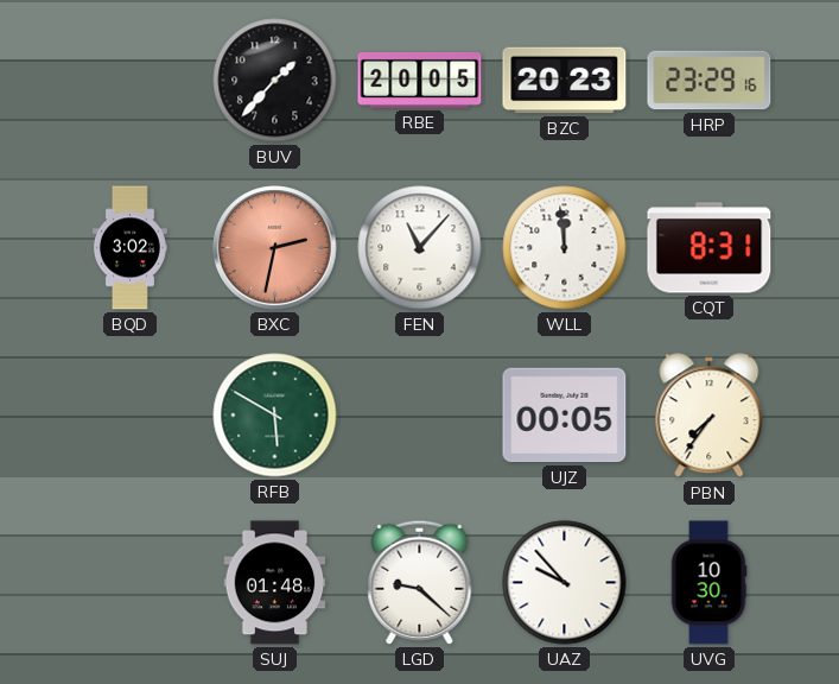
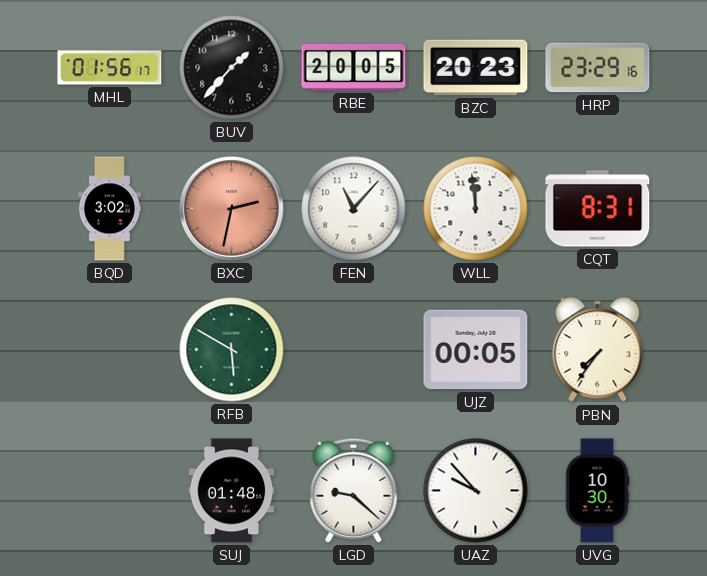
MHL: none -> 01:56
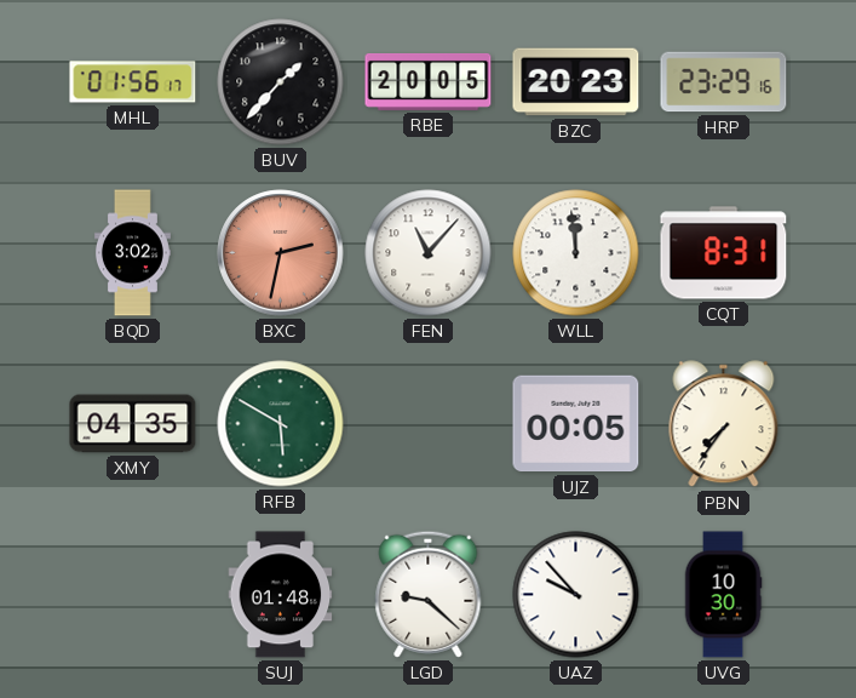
XMY: none -> 04:35
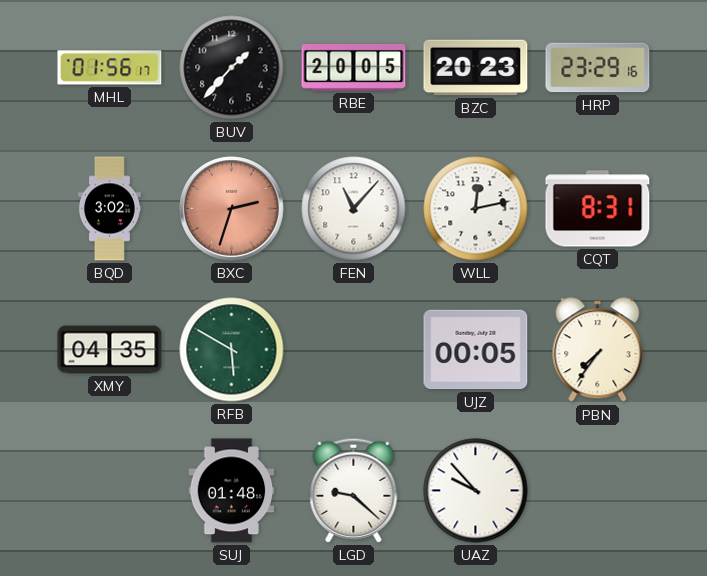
BXC: 2:32 -> 2:33
WLL: 11:59 -> 12:13
UVG: 10:30 -> none
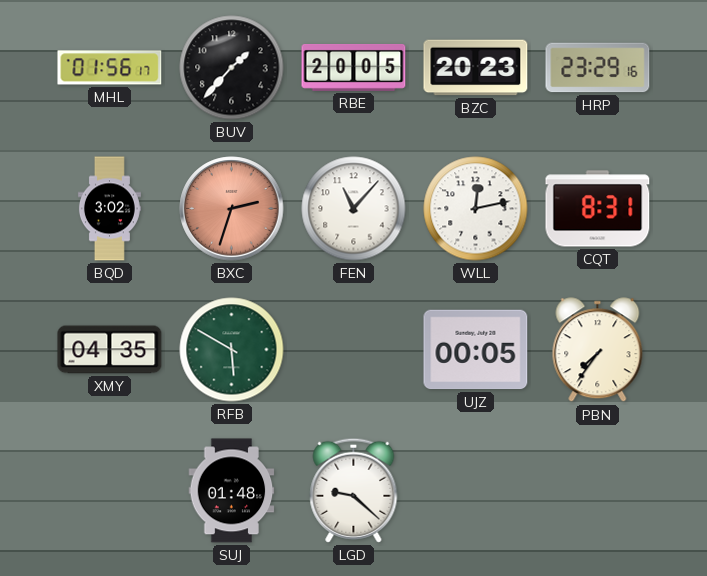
UAZ: 9:53 -> none
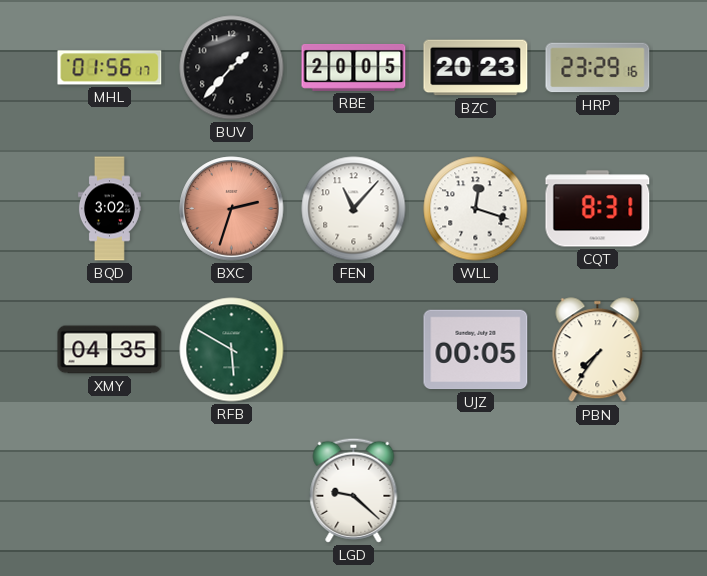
WLL: 12:13 -> 12:18
SUJ: 01:48 -> none
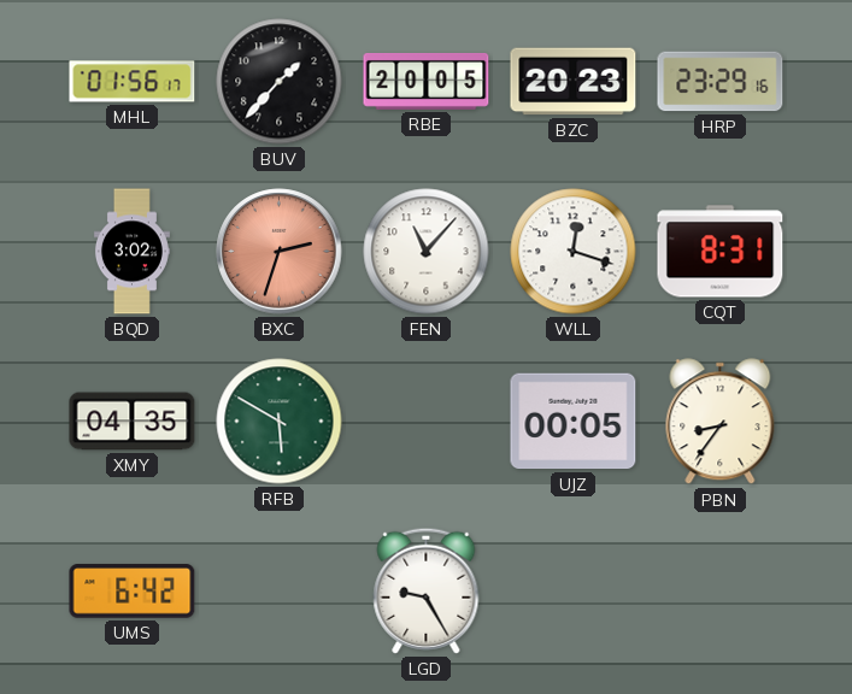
PBN: 7:36 -> 8:36
UMS: none -> 6:42
LGD: 9:22 -> 9:25
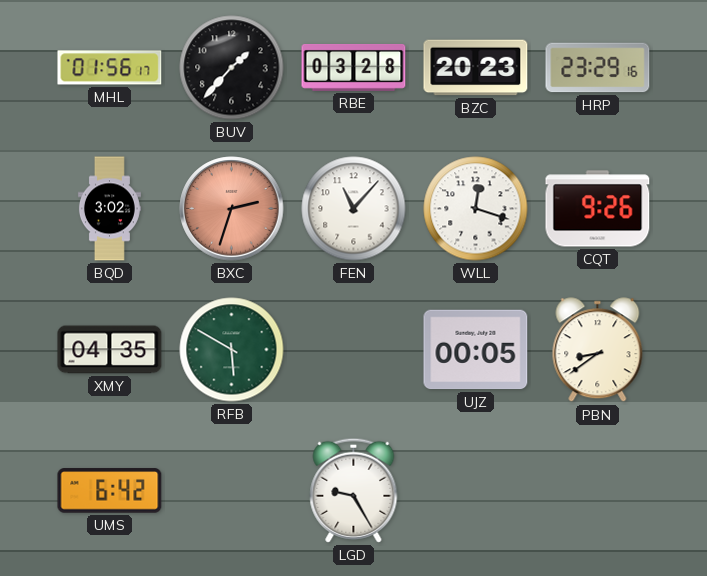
RBE: 20:05 -> 03:28
CQT: 8:31 -> 9:26
PBN: 8:36 -> 8:39
